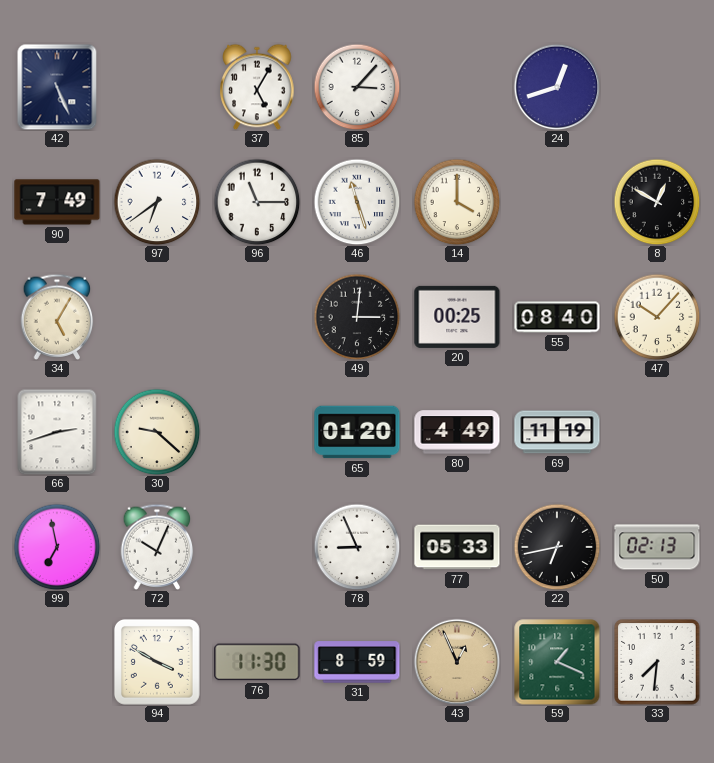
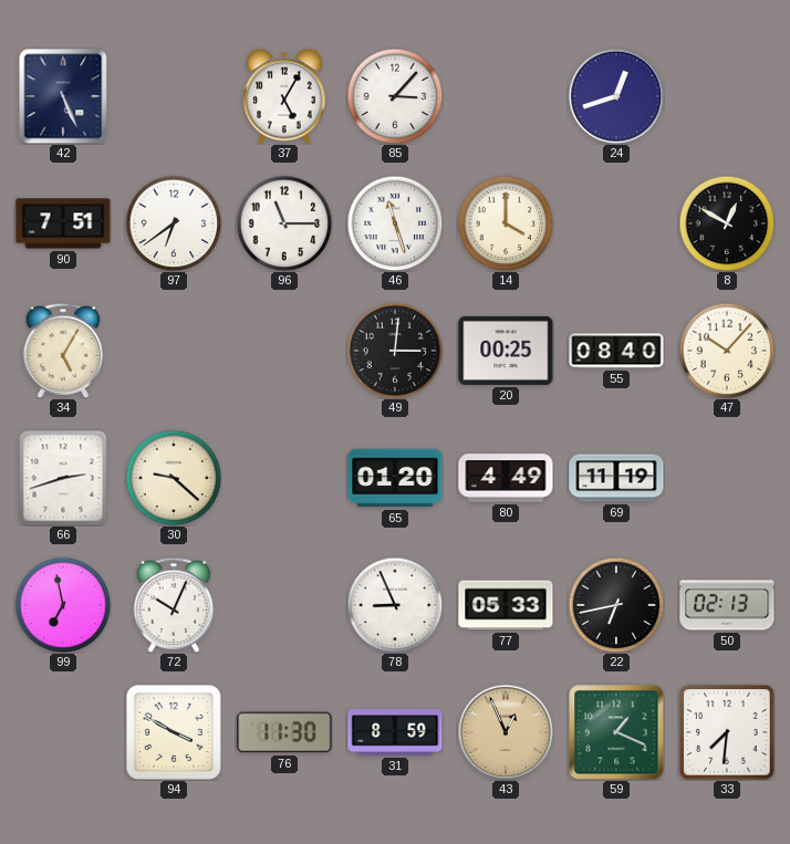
90: 7:49 -> 7:51
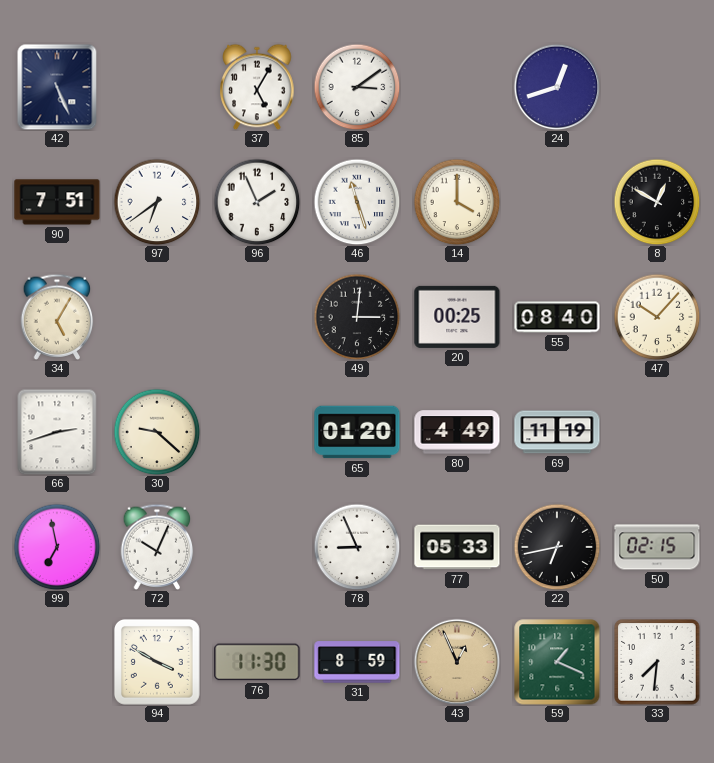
85: 3:07 -> 3:09
96: 11:15 -> 1:56
50: 02:13 -> 02:15
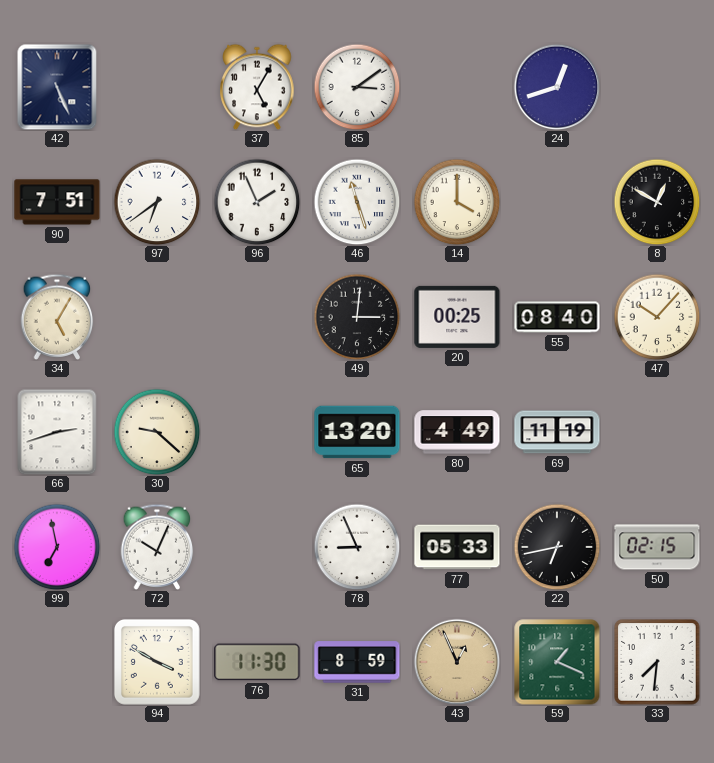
65: 01:20 -> 13:20
